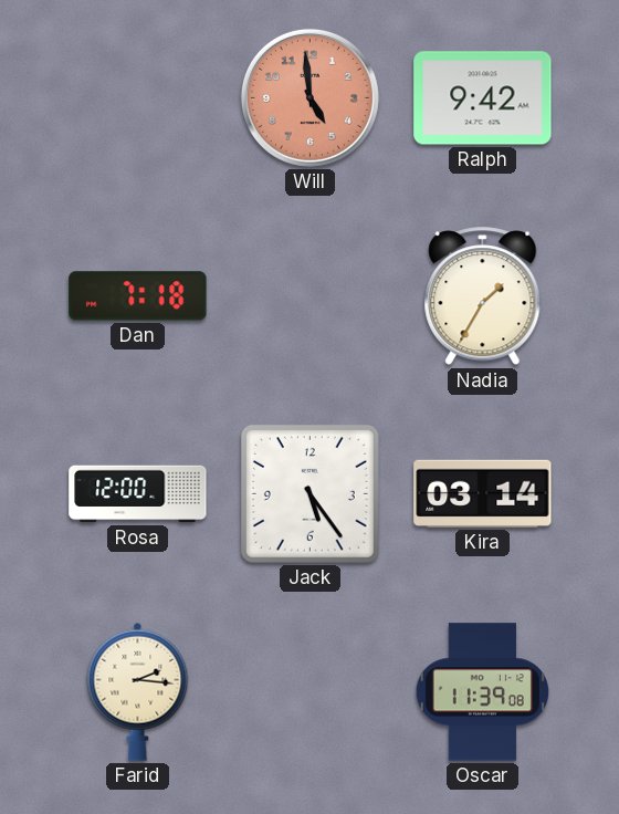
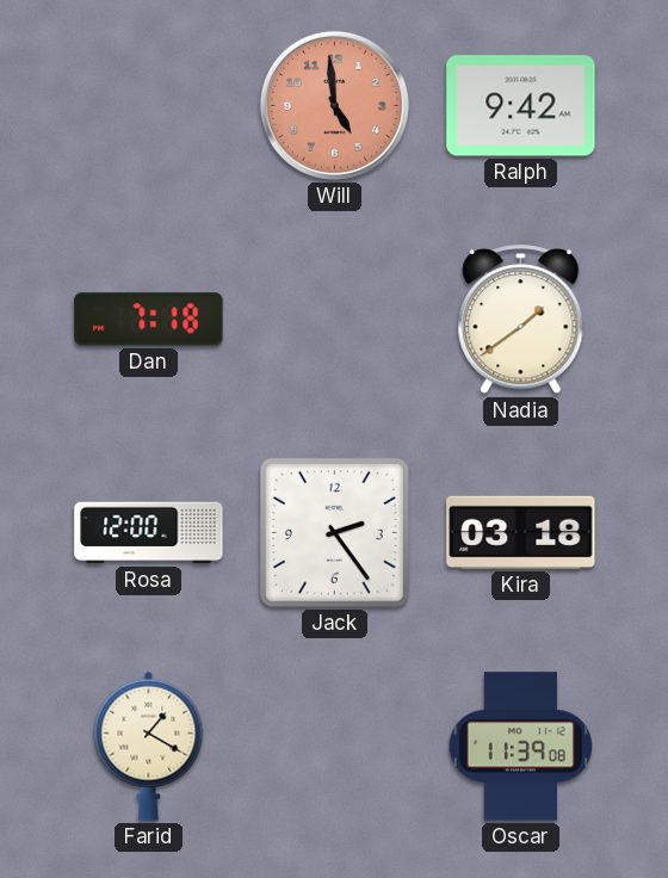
Nadia: 1:35 -> 1:39
Jack: 5:24 -> 2:24
Kira: 03:14 -> 03:18
Farid: 2:16 -> 1:20
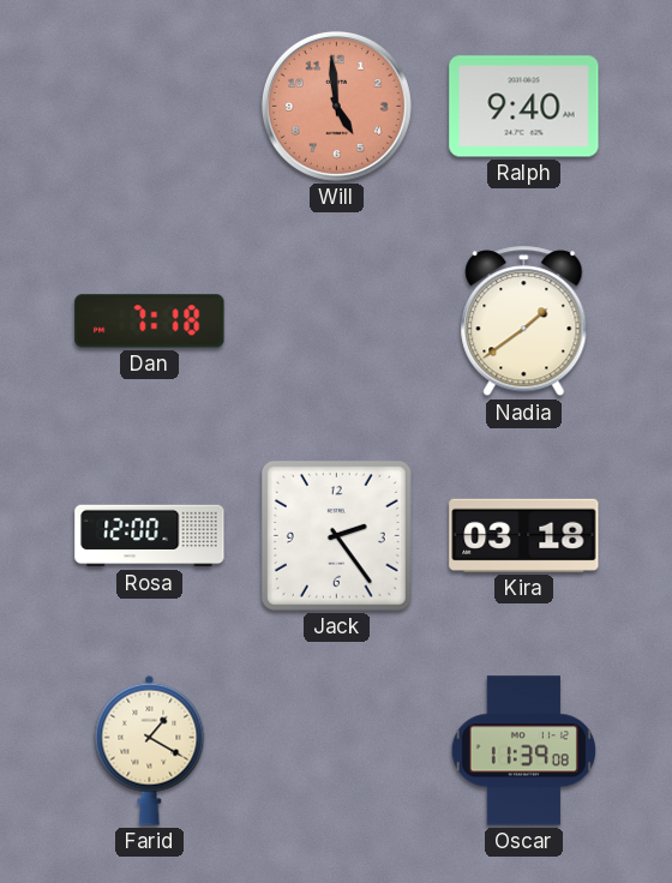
Ralph: 9:42 -> 9:40
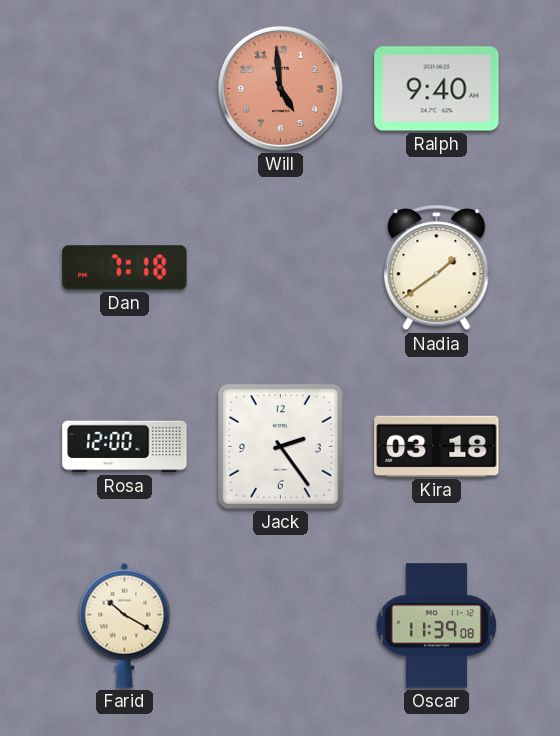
Farid: 1:20 -> 10:20
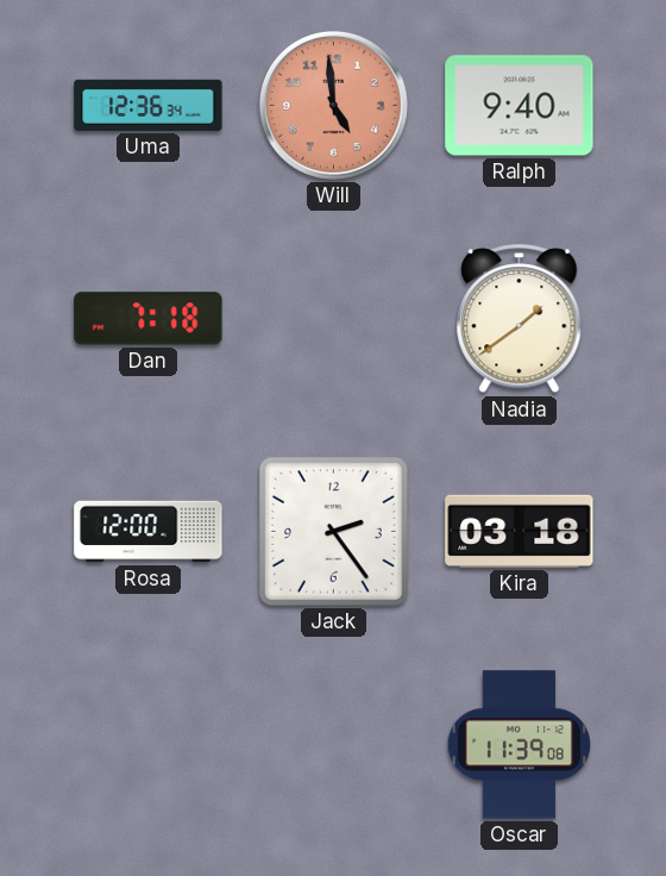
Uma: none -> 12:36
Farid: 10:20 -> none
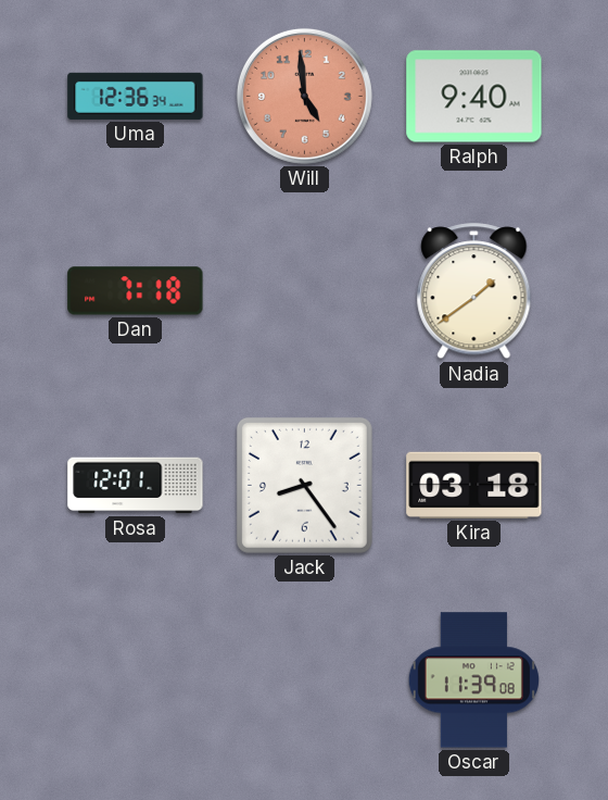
Rosa: 12:00 -> 12:01
Jack: 2:24 -> 8:24
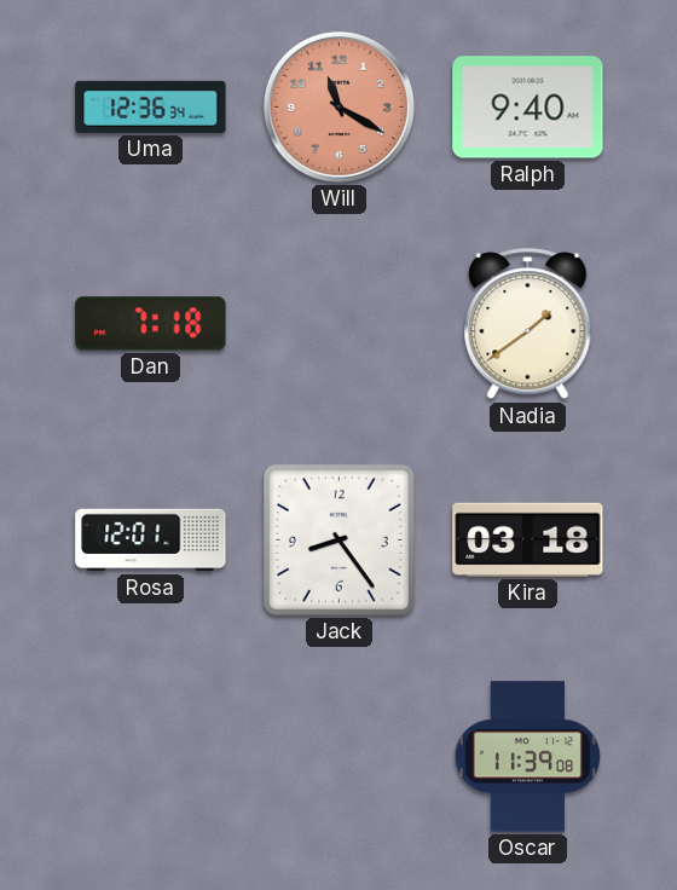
Will: 4:59 -> 11:20
